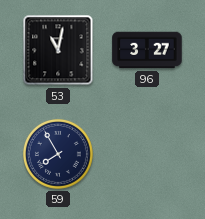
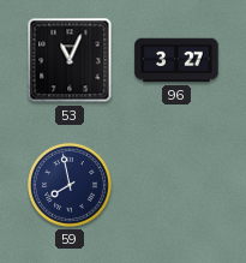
53: 11:02 -> 11:04
59: 7:55 -> 7:58
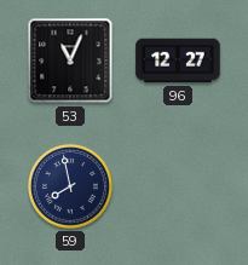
96: 3:27 -> 12:27
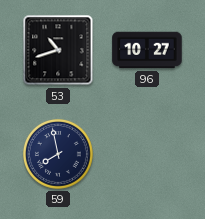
53: 11:04 -> 10:42
96: 12:27 -> 10:27
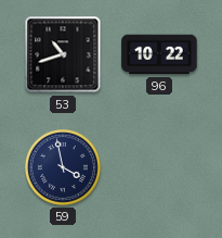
96: 10:27 -> 10:22
59: 7:58 -> 3:58
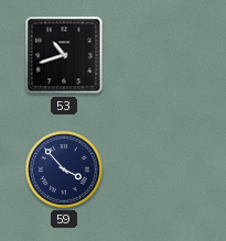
96: 10:22 -> none
59: 3:58 -> 3:53
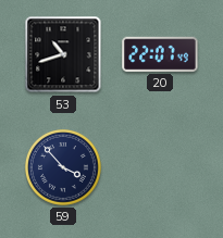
20: none -> 22:07
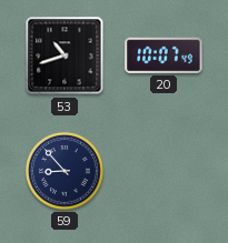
20: 22:07 -> 10:07
59: 3:53 -> 8:53
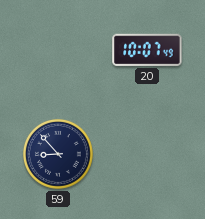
53: 10:42 -> none
